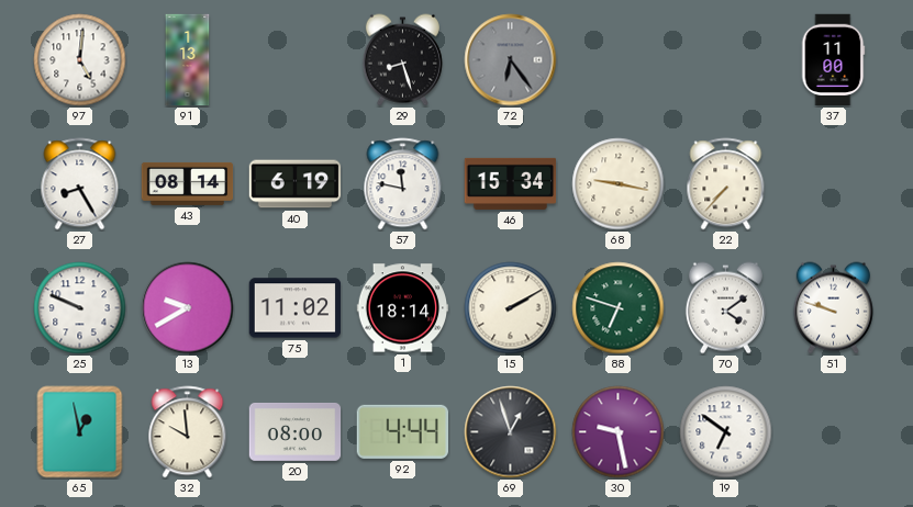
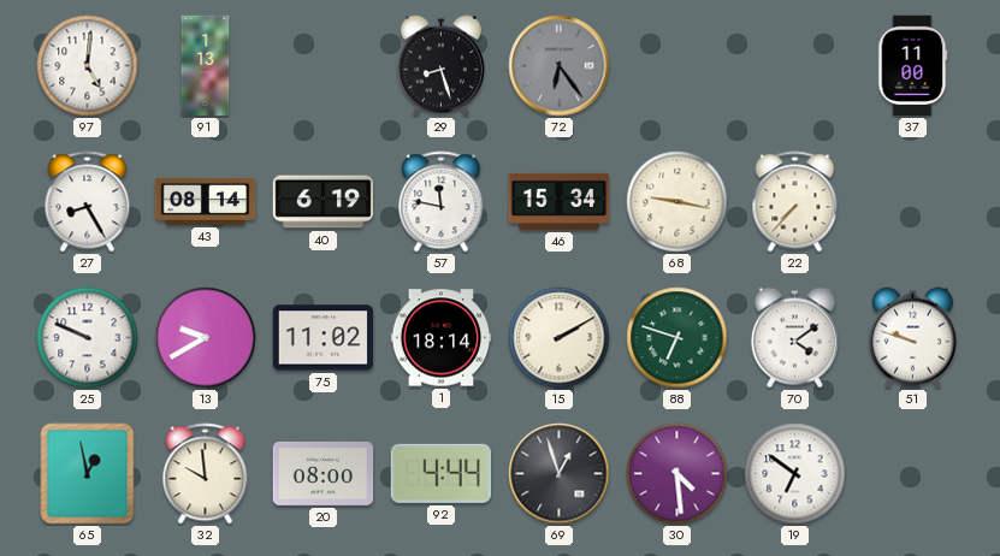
30: 9:28 -> 4:29
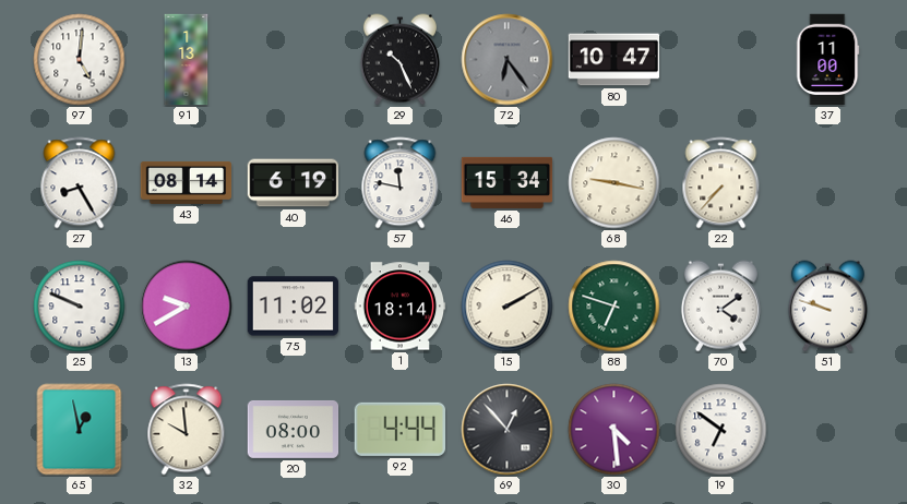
29: 8:27 -> 10:26
80: none -> 10:47
69: 12:57 -> 12:53
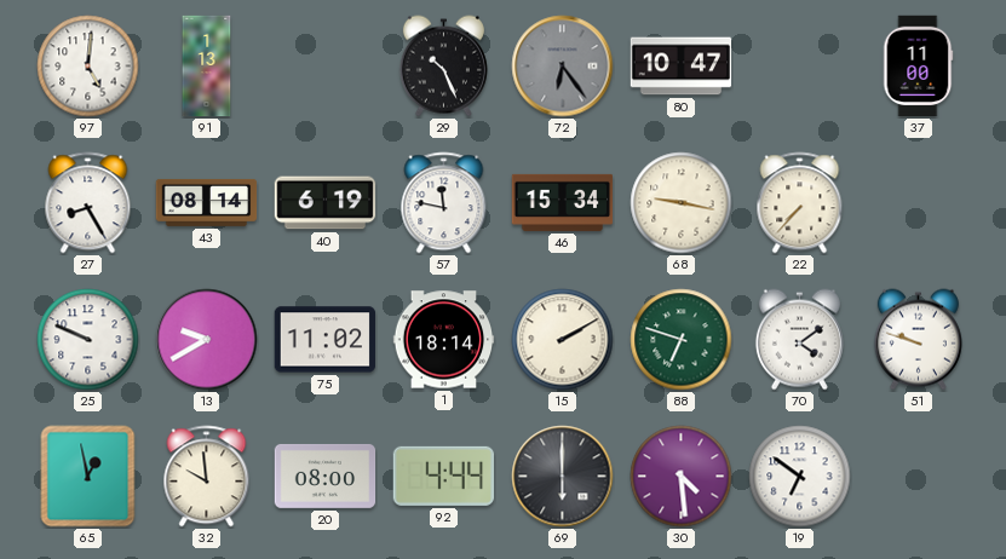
69: 12:53 -> 6:00
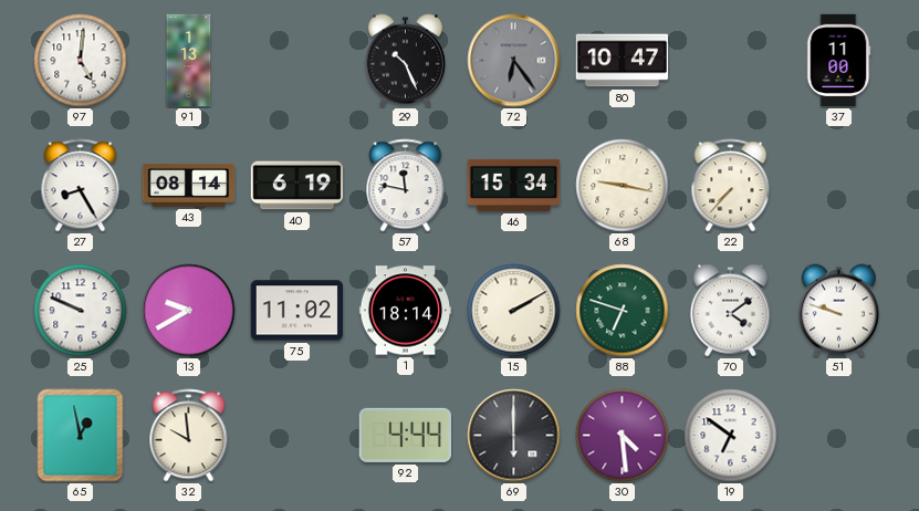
20: 08:00 -> none
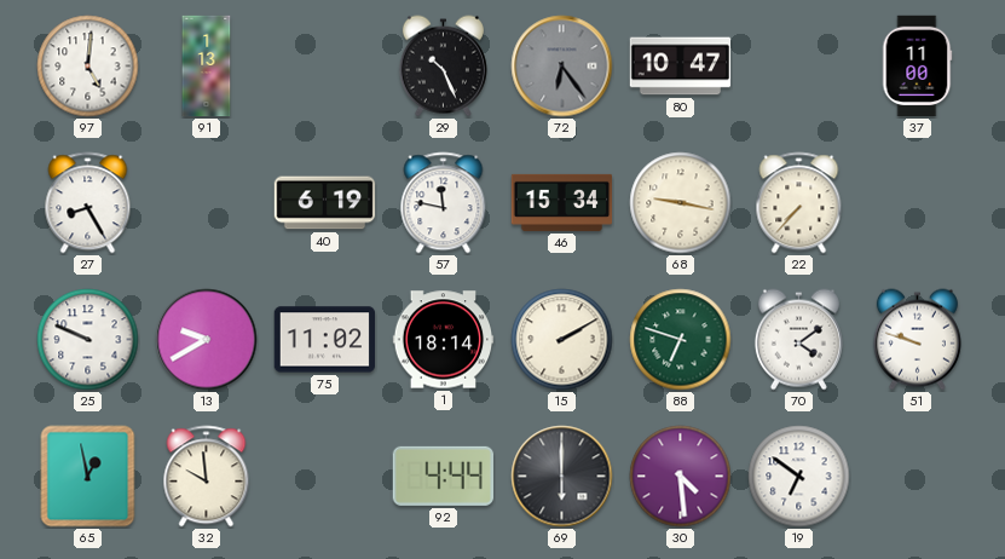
43: 08:14 -> none
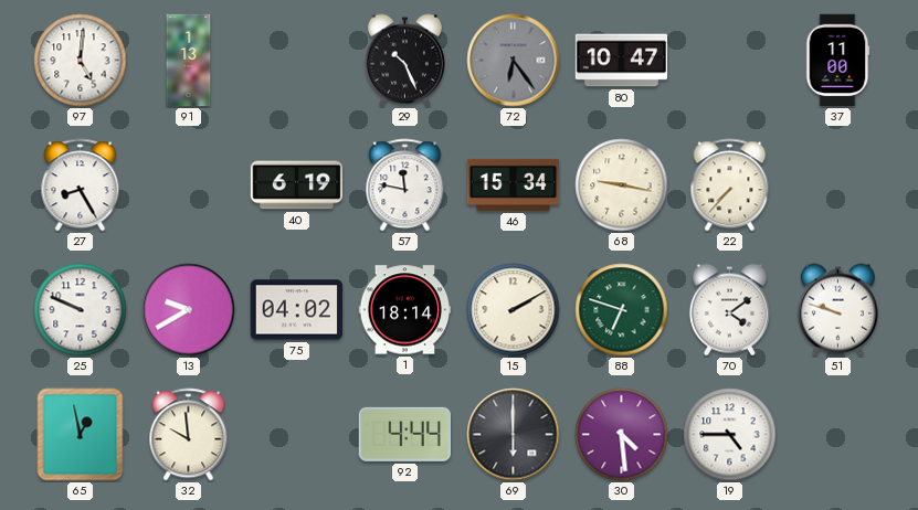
75: 11:02 -> 04:02
19: 6:51 -> 4:45
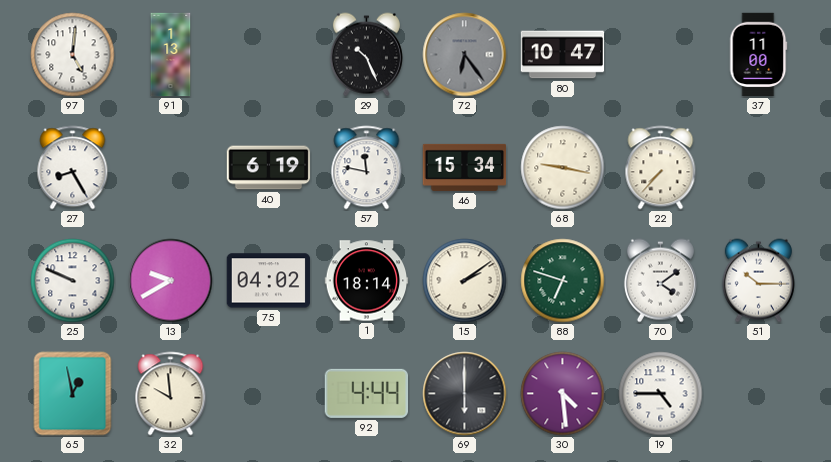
15: 2:10 -> 2:09
51: 9:48 -> 10:15
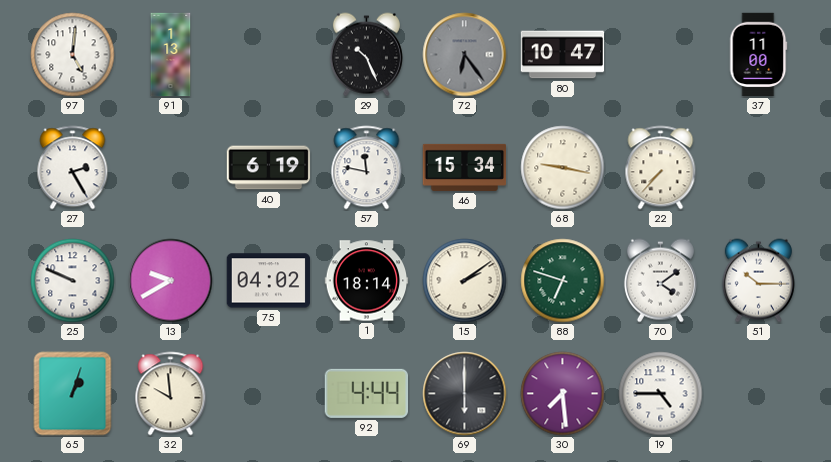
27: 8:25 -> 2:25
65: 12:58 -> 1:03
30: 4:29 -> 7:29
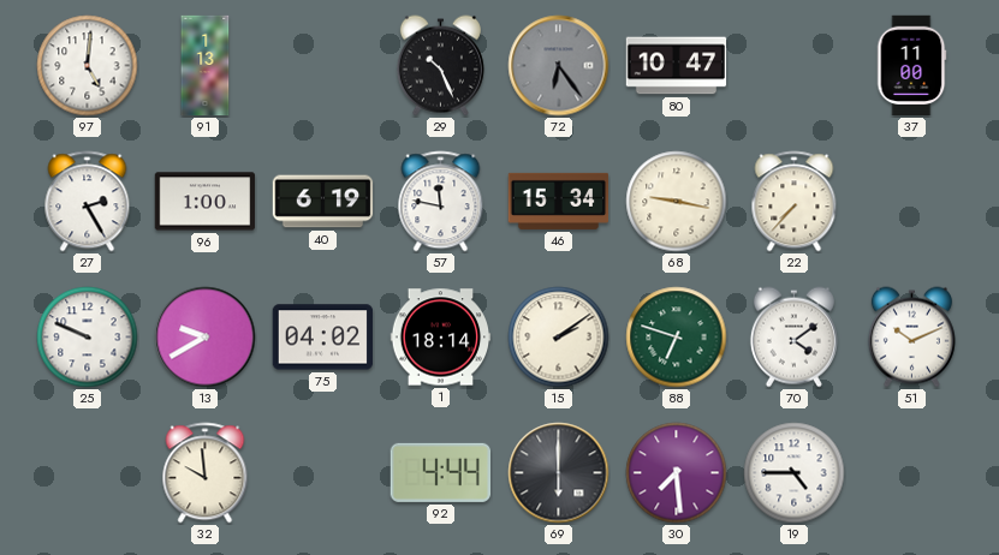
96: none -> 1:00
51: 10:15 -> 10:11
65: 1:03 -> none
